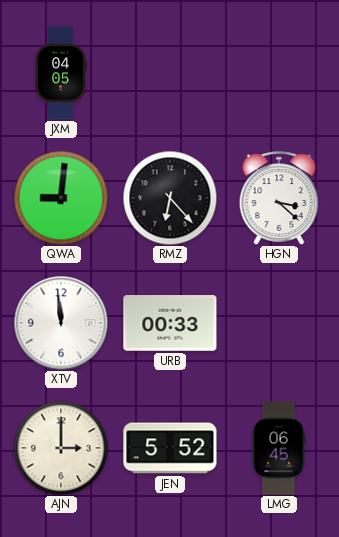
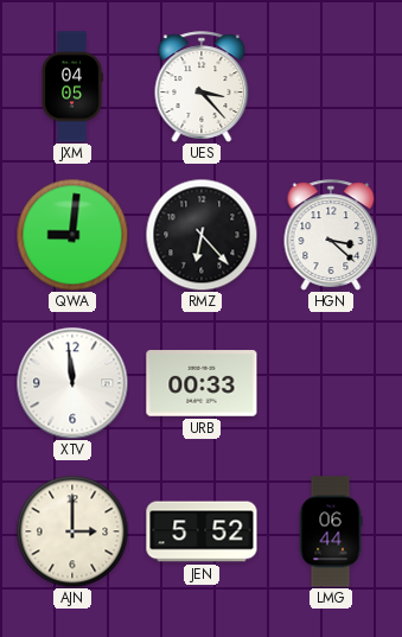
UES: none -> 3:23
LMG: 06:45 -> 06:44
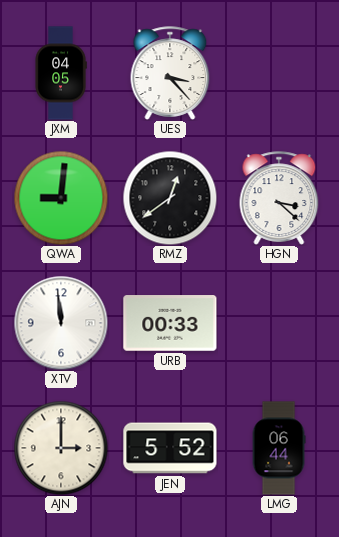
RMZ: 6:23 -> 12:39
